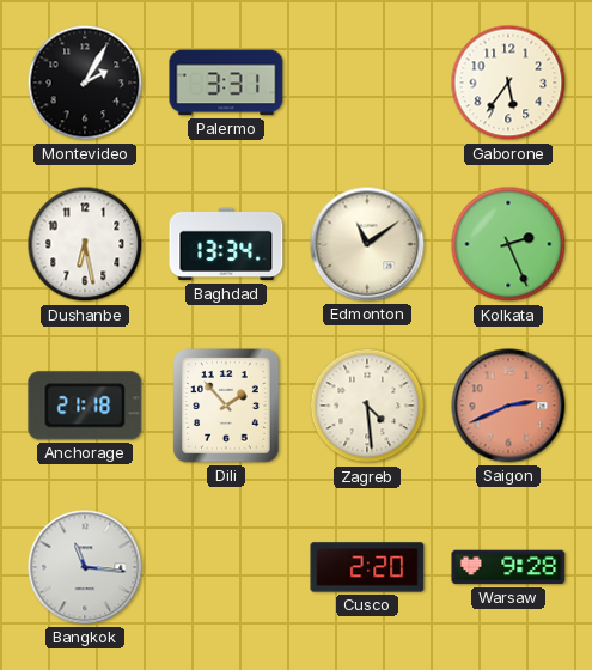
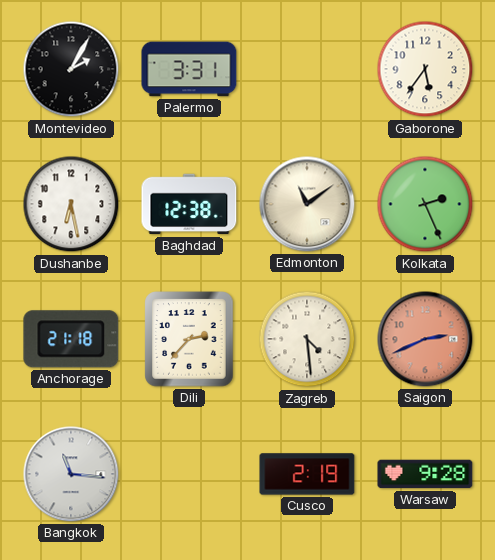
Baghdad: 13:34 -> 12:38
Dili: 1:53 -> 2:37
Cusco: 2:20 -> 2:19
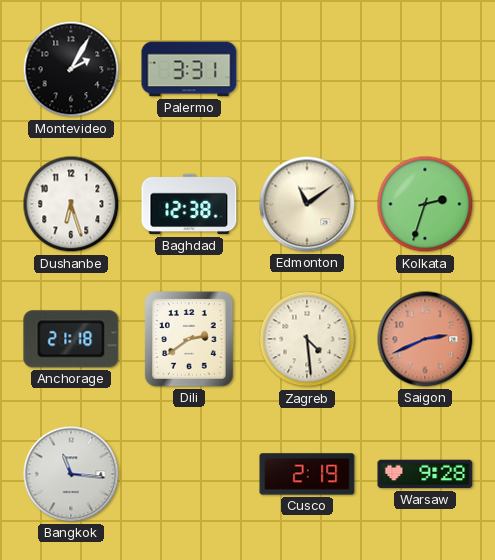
Gaborone: 5:36 -> none
Dushanbe: 6:28 -> 6:27
Kolkata: 2:26 -> 2:33
Dili: 2:37 -> 2:39
